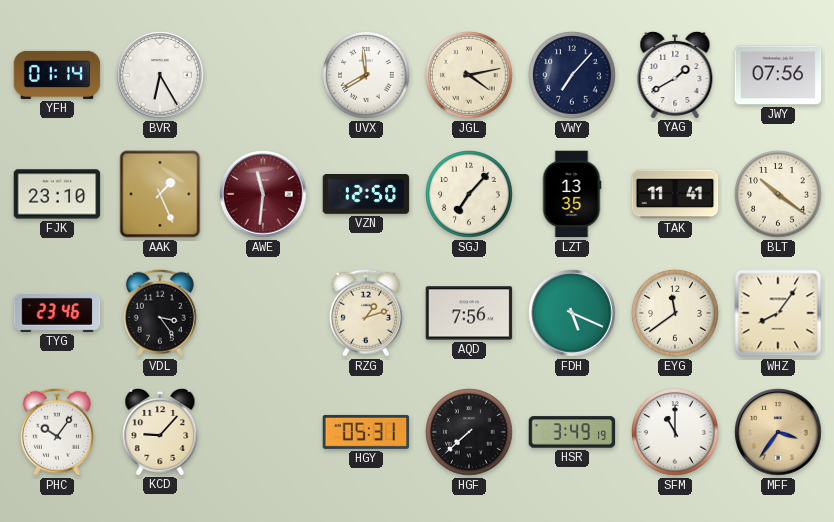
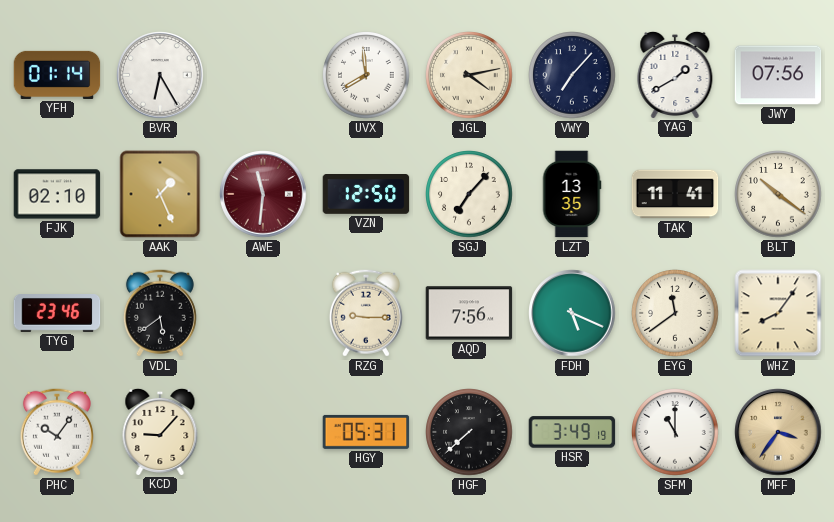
FJK: 23:10 -> 02:10
VDL: 3:24 -> 5:39
RZG: 1:12 -> 9:15
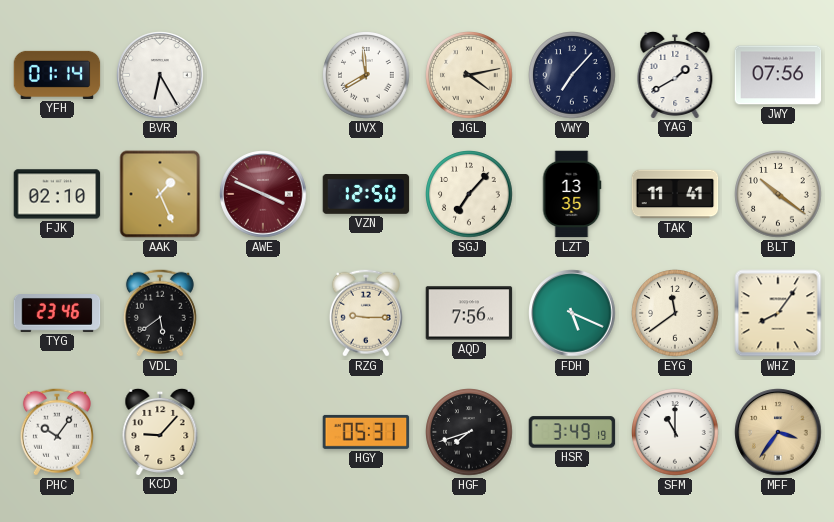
AWE: 11:31 -> 3:49
HGF: 7:38 -> 7:42
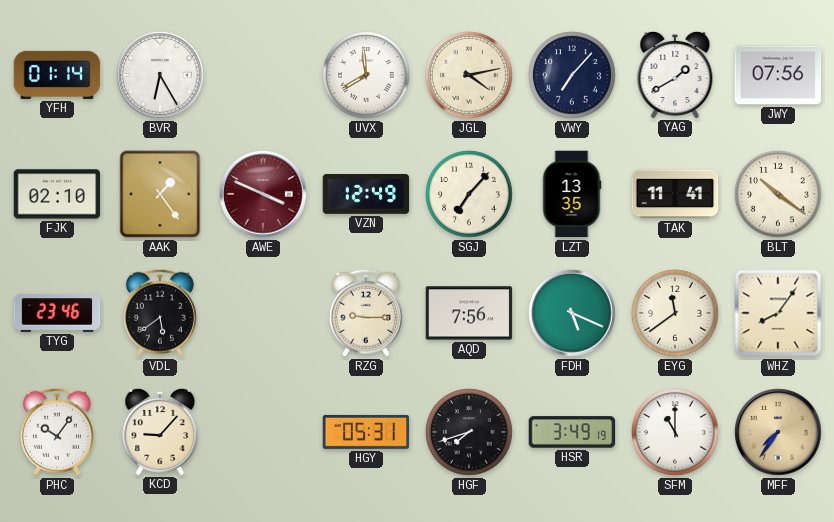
AAK: 1:26 -> 1:24
VZN: 12:50 -> 12:49
MFF: 3:36 -> 7:36
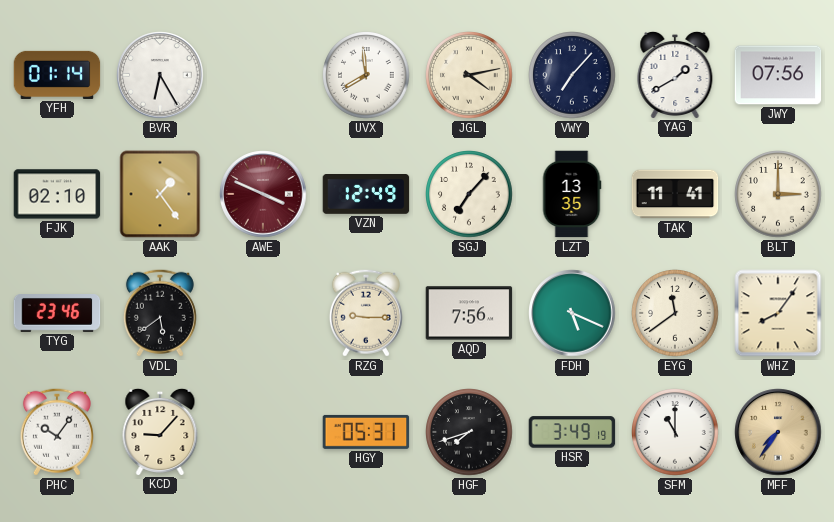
BLT: 10:21 -> 3:00
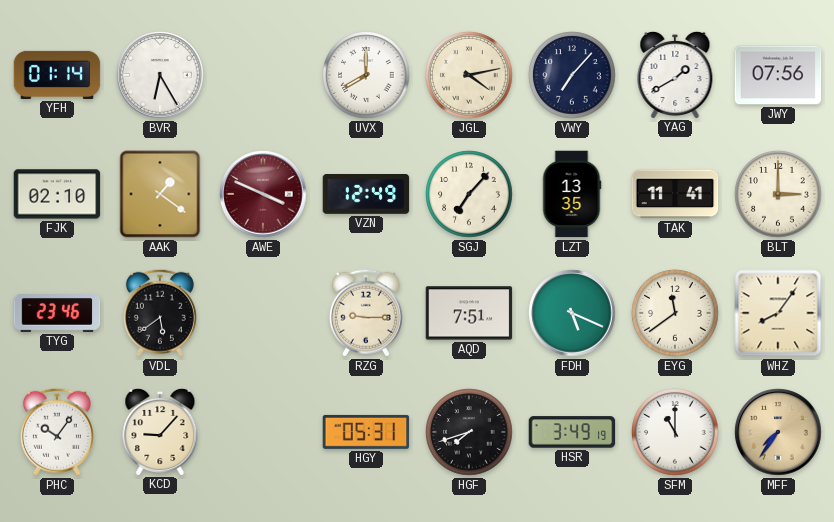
UVX: 7:59 -> 8:00
AAK: 1:24 -> 1:21
AQD: 7:56 -> 7:51
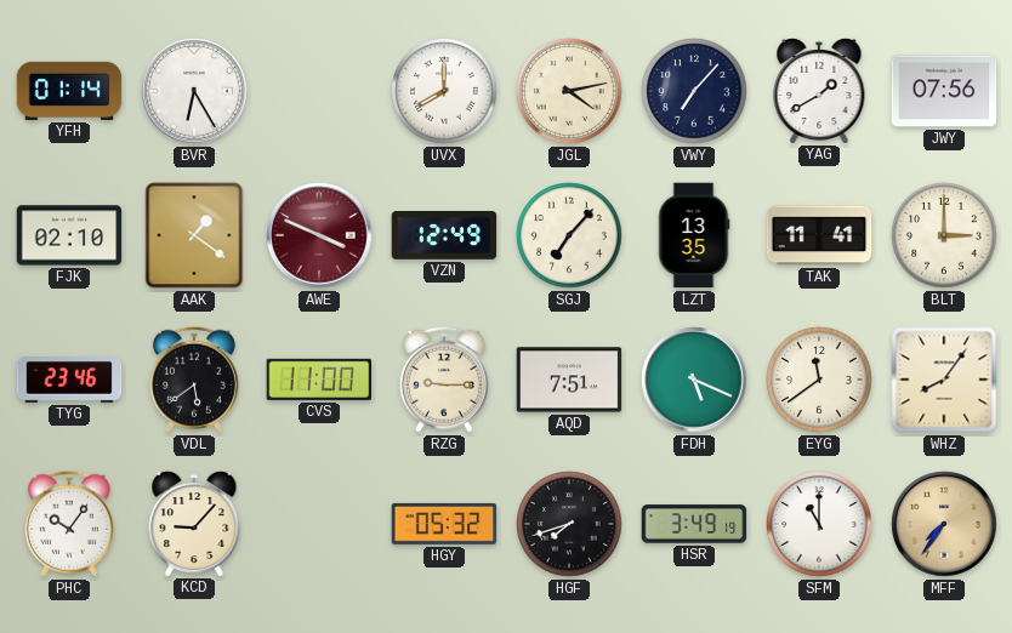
CVS: none -> 11:00
HGY: 05:31 -> 05:32
